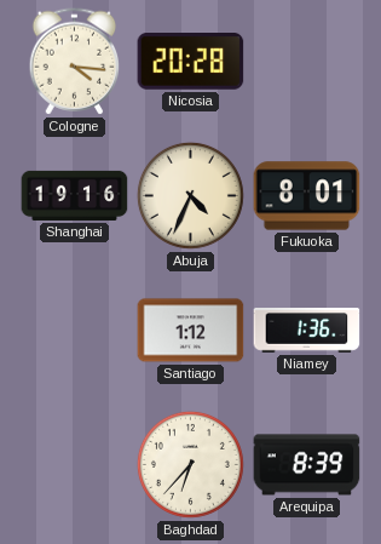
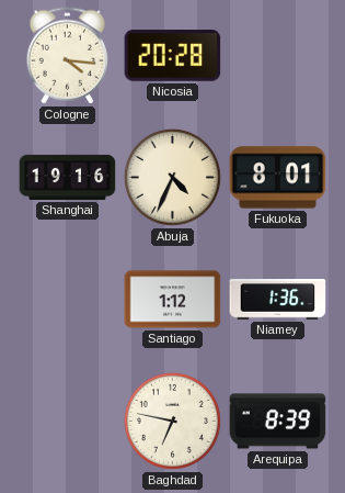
Baghdad: 6:37 -> 6:47
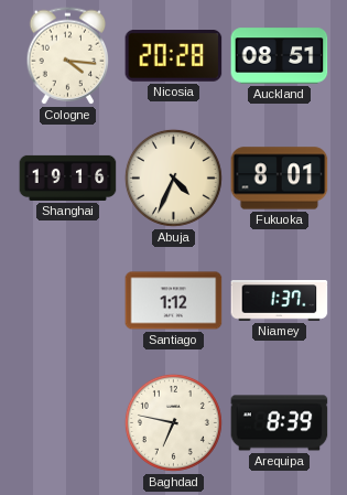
Auckland: none -> 08:51
Niamey: 1:36 -> 1:37
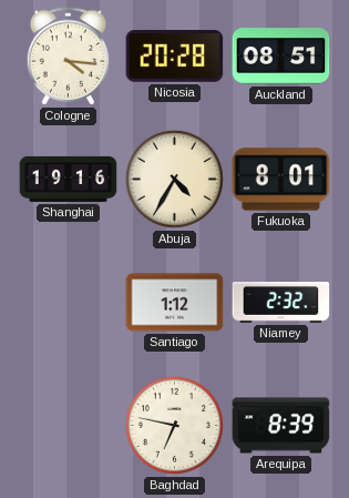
Abuja: 4:34 -> 4:35
Niamey: 1:37 -> 2:32
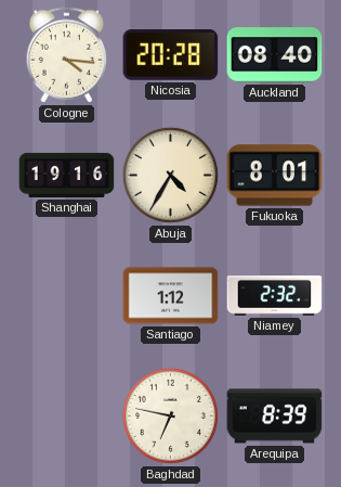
Auckland: 08:51 -> 08:40
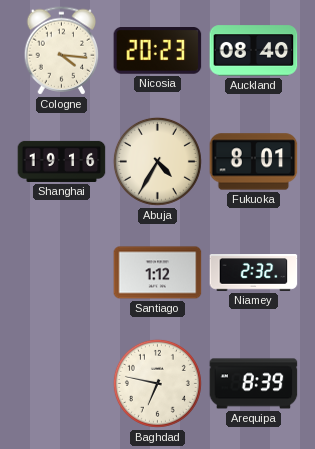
Nicosia: 20:28 -> 20:23
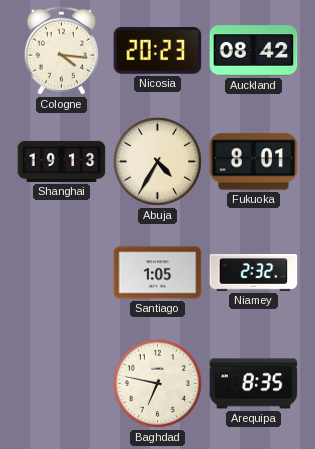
Auckland: 08:40 -> 08:42
Shanghai: 19:16 -> 19:13
Santiago: 1:12 -> 1:05
Arequipa: 8:39 -> 8:35
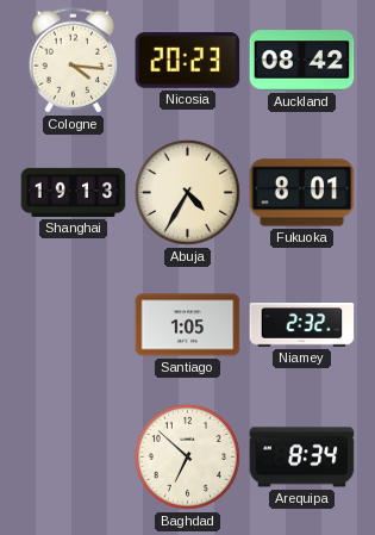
Baghdad: 6:47 -> 6:52
Arequipa: 8:35 -> 8:34
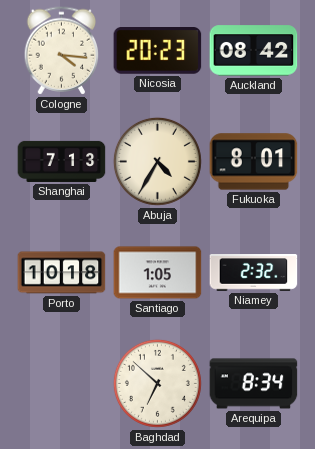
Shanghai: 19:13 -> 7:13
Porto: none -> 10:18
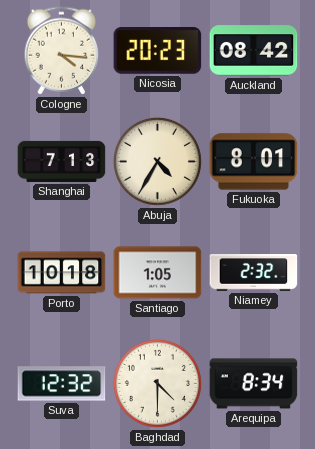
Suva: none -> 12:32
Baghdad: 6:52 -> 4:30
